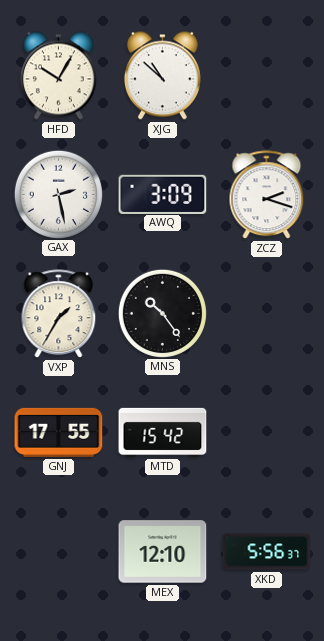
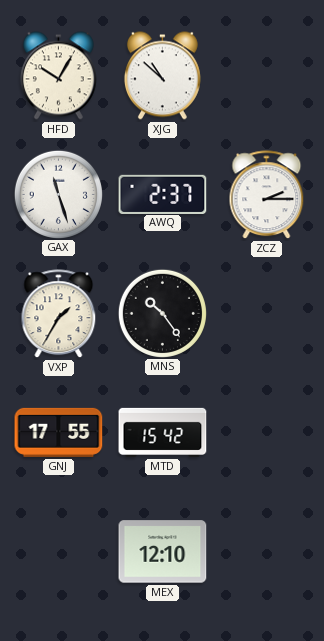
GAX: 2:28 -> 11:27
AWQ: 3:09 -> 2:37
ZCZ: 2:18 -> 2:15
XKD: 5:56 -> none
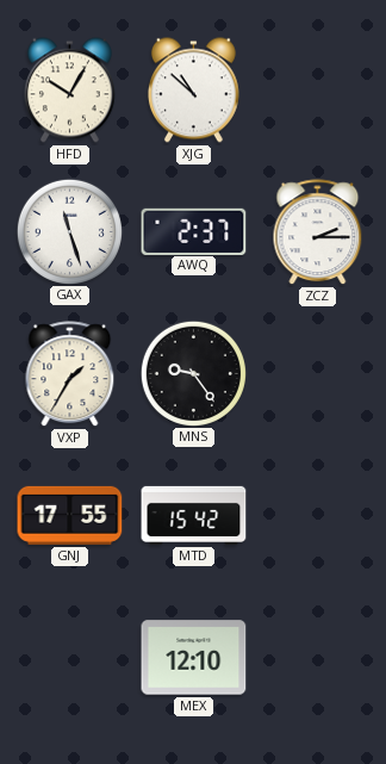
MNS: 10:24 -> 9:24
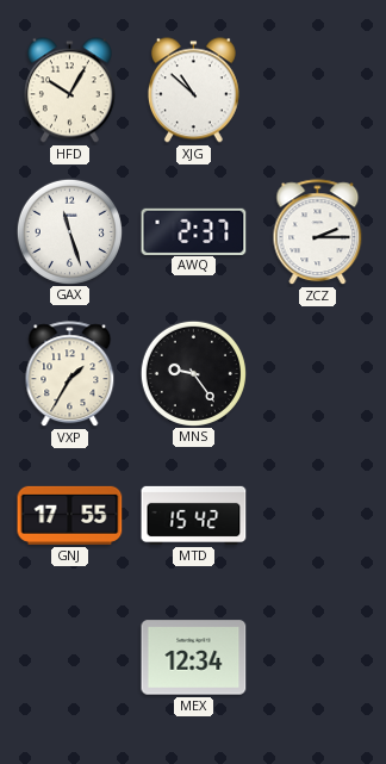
MEX: 12:10 -> 12:34
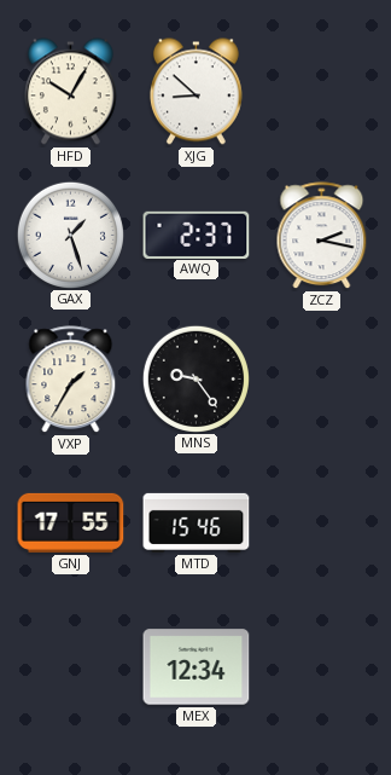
XJG: 10:52 -> 8:52
GAX: 11:27 -> 1:27
ZCZ: 2:15 -> 2:17
MTD: 15:42 -> 15:46
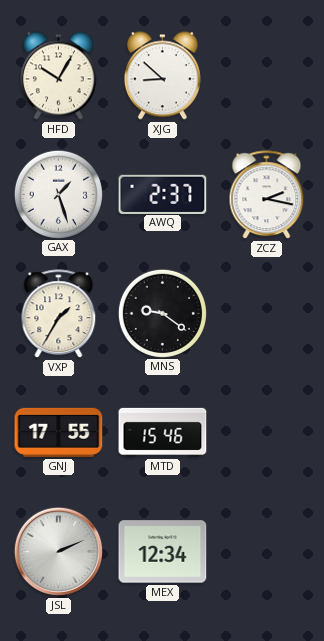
MNS: 9:24 -> 9:21
JSL: none -> 2:11
